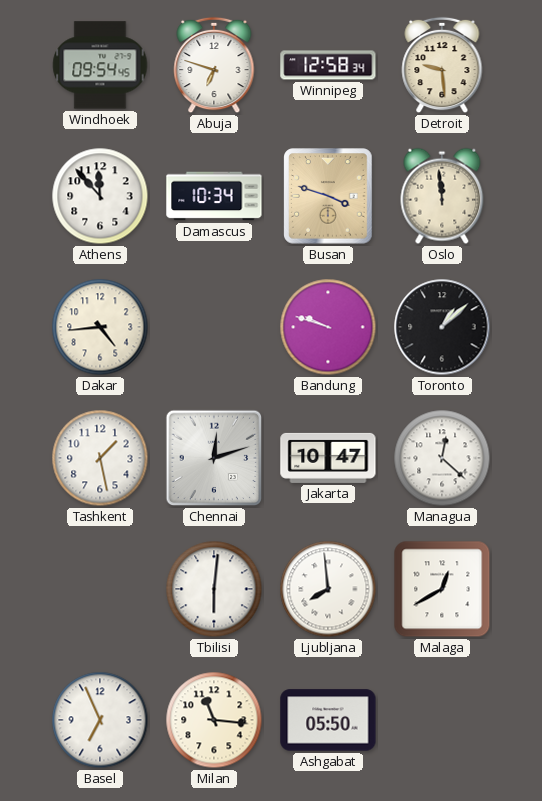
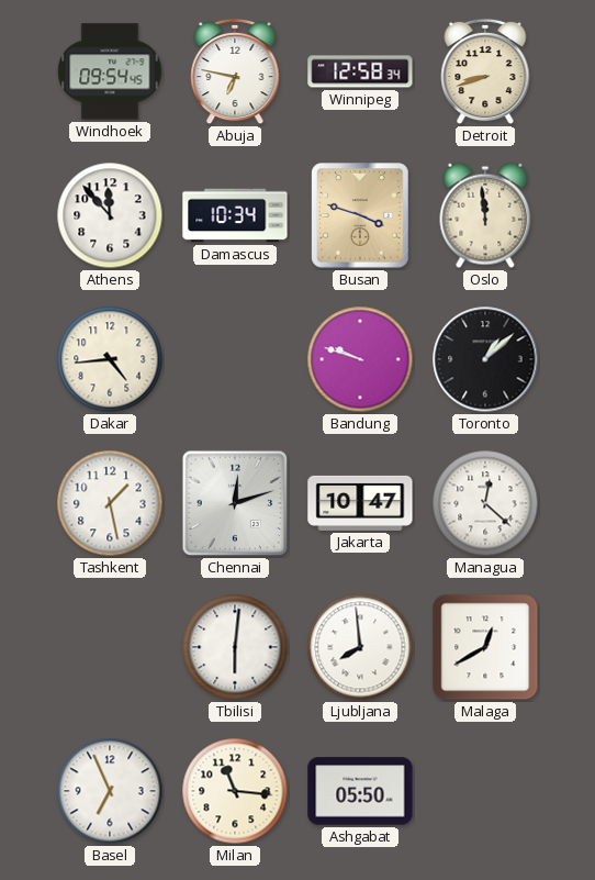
Abuja: 6:48 -> 6:47
Detroit: 9:29 -> 8:42
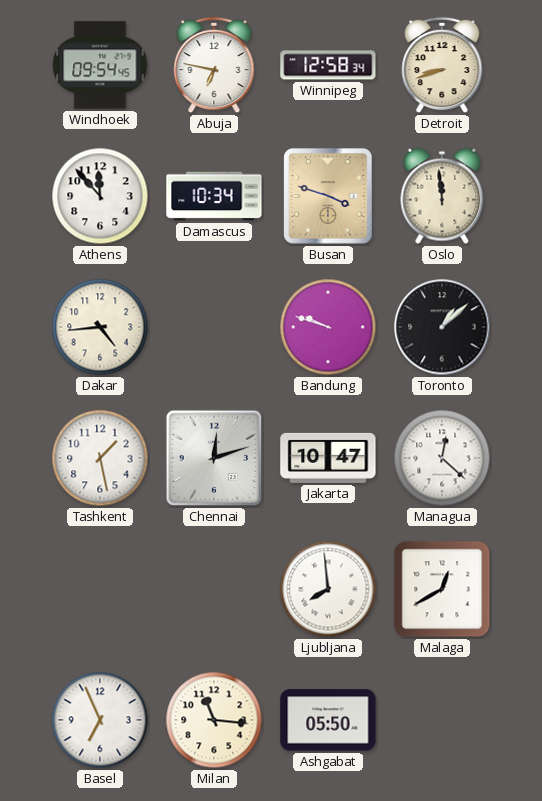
Tbilisi: 6:01 -> none
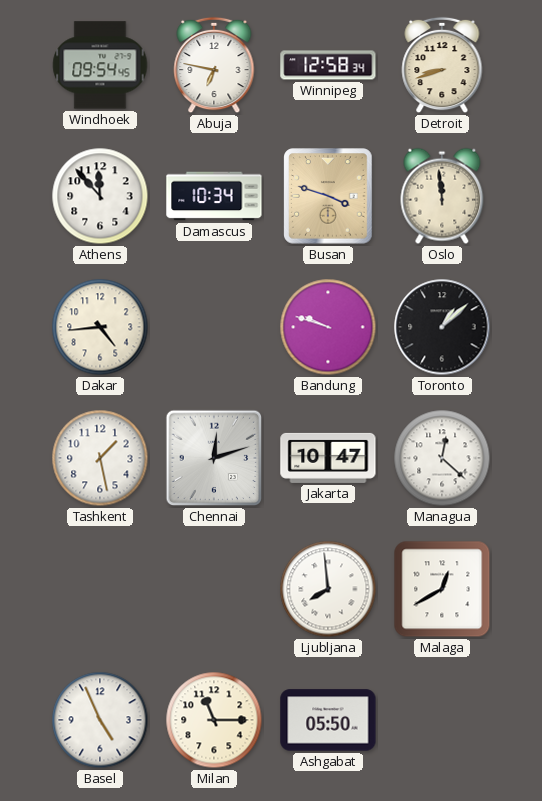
Basel: 6:56 -> 4:56
Milan: 11:16 -> 11:15
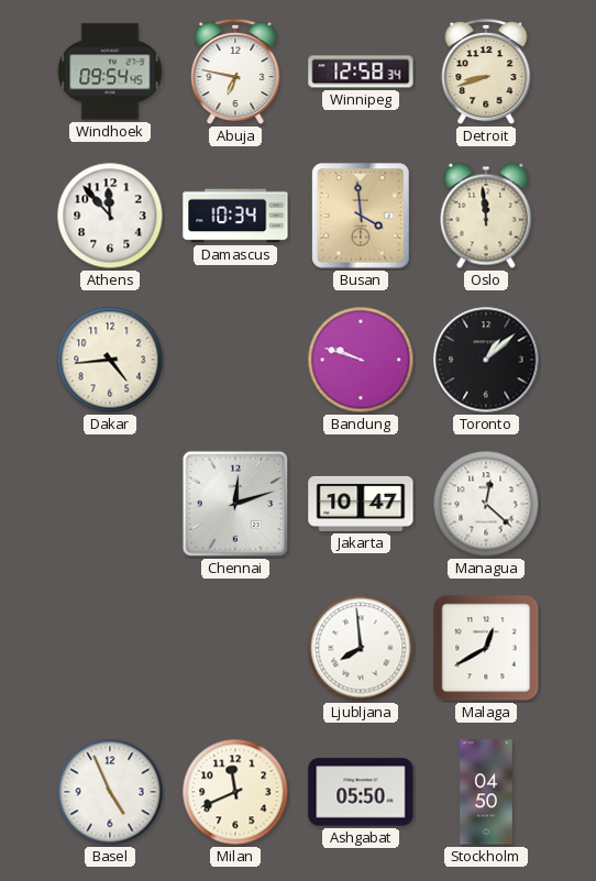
Busan: 3:48 -> 3:59
Tashkent: 1:28 -> none
Milan: 11:15 -> 11:41
Stockholm: none -> 04:50
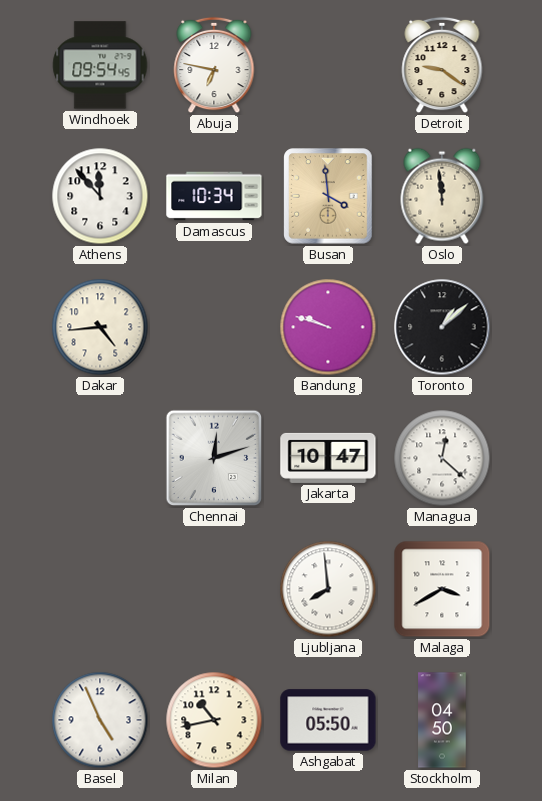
Winnipeg: 12:58 -> none
Detroit: 8:42 -> 9:21
Malaga: 12:40 -> 3:40
Milan: 11:41 -> 10:43
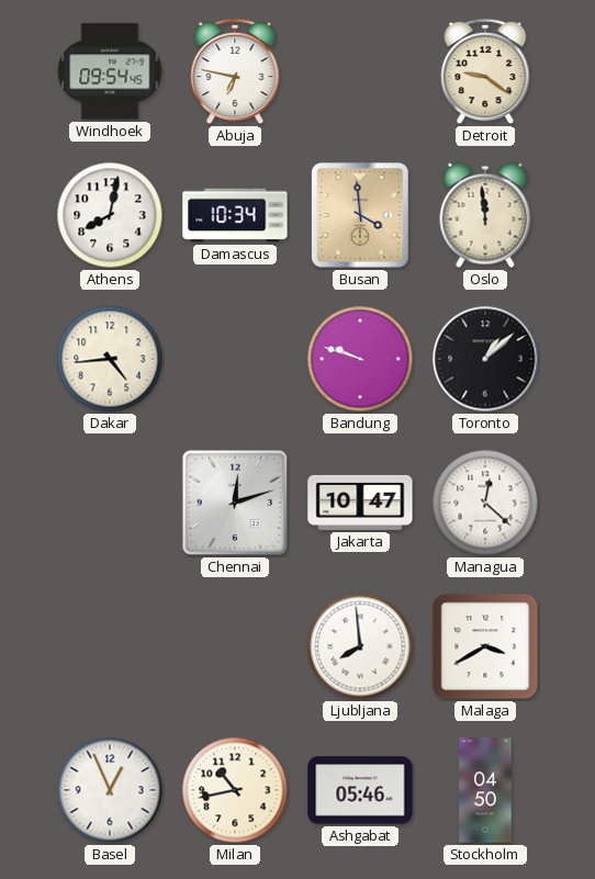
Athens: 11:53 -> 8:02
Basel: 4:56 -> 12:56
Ashgabat: 05:50 -> 05:46
